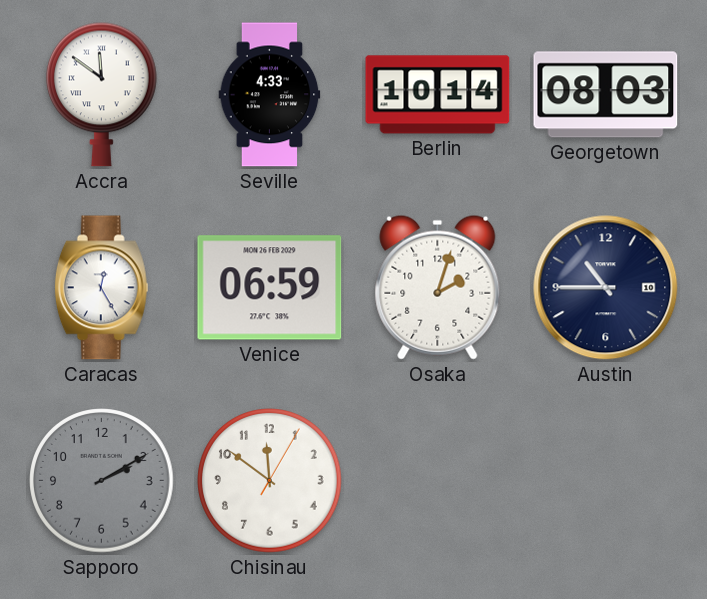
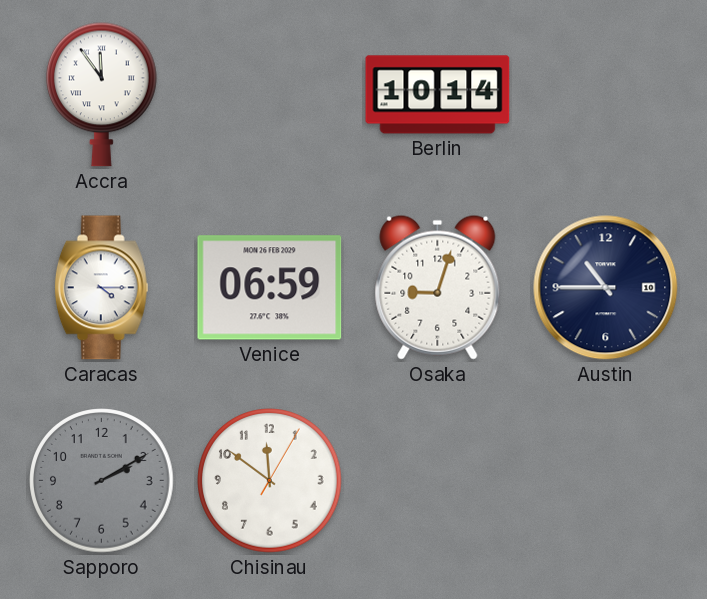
Accra: 11:51 -> 11:54
Seville: 4:33 -> none
Georgetown: 08:03 -> none
Caracas: 12:25 -> 4:15
Osaka: 2:03 -> 9:03
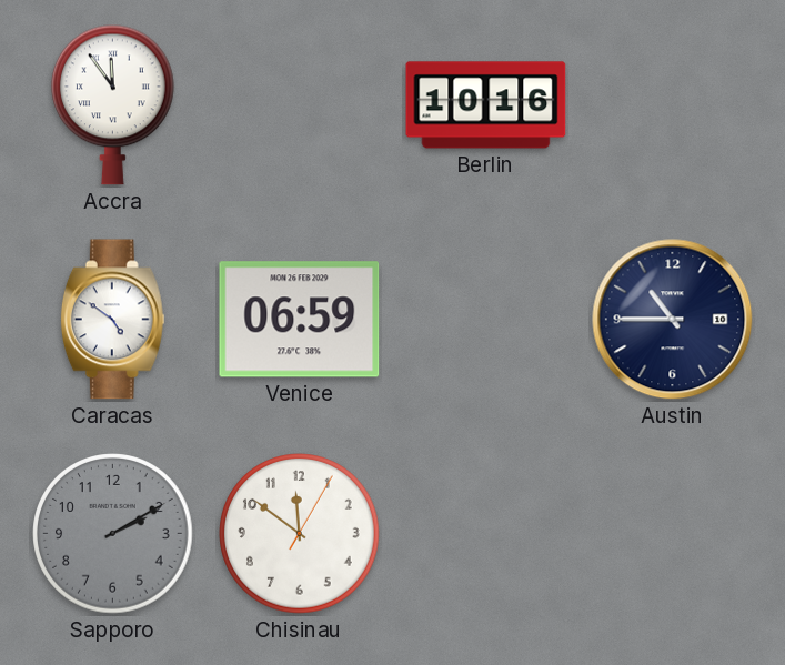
Berlin: 10:14 -> 10:16
Caracas: 4:15 -> 4:51
Osaka: 9:03 -> none
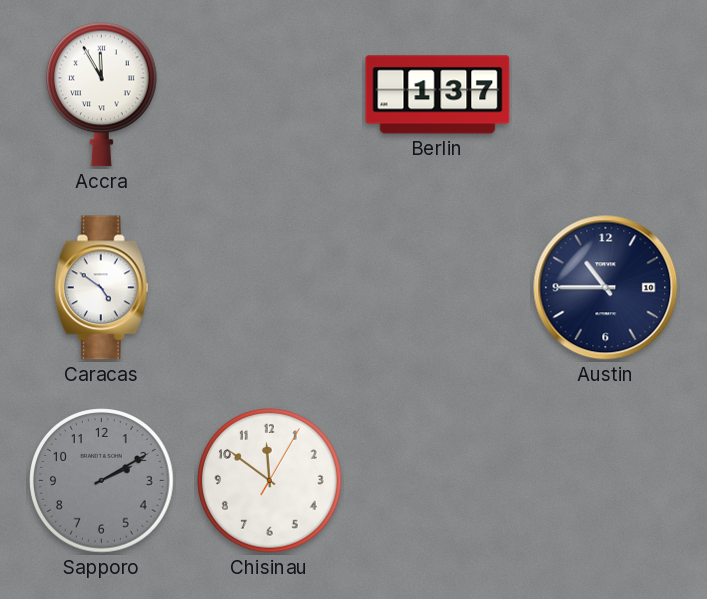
Accra: 11:54 -> 11:55
Berlin: 10:16 -> 1:37
Venice: 06:59 -> none
